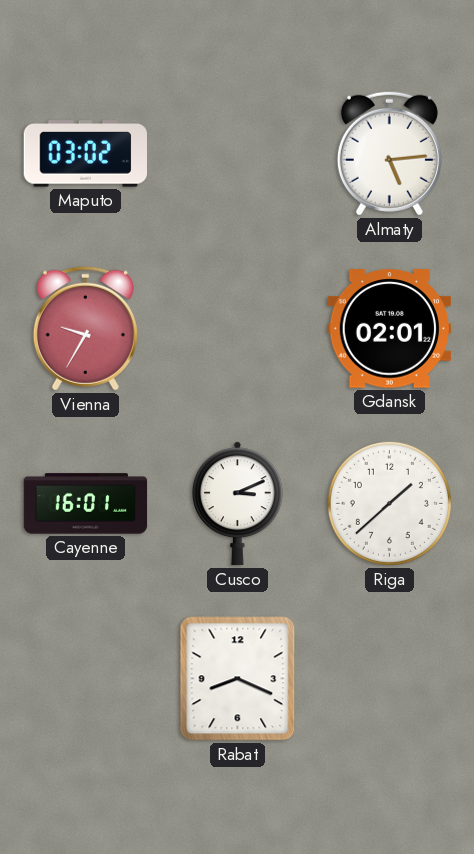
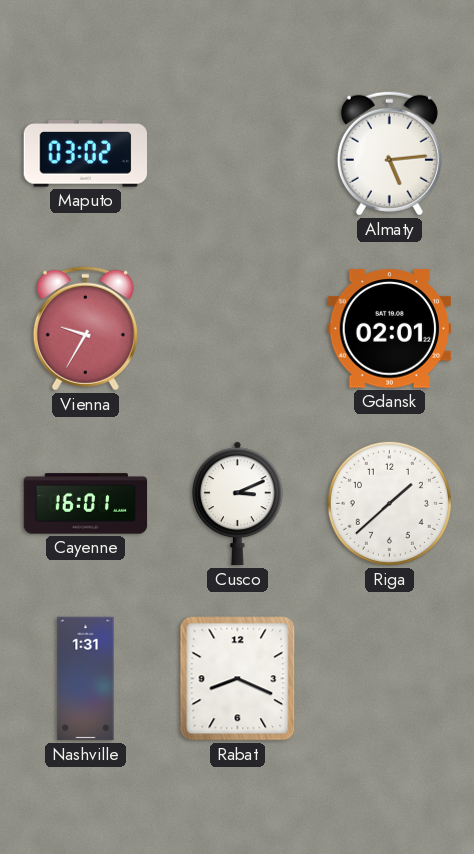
Nashville: none -> 1:31
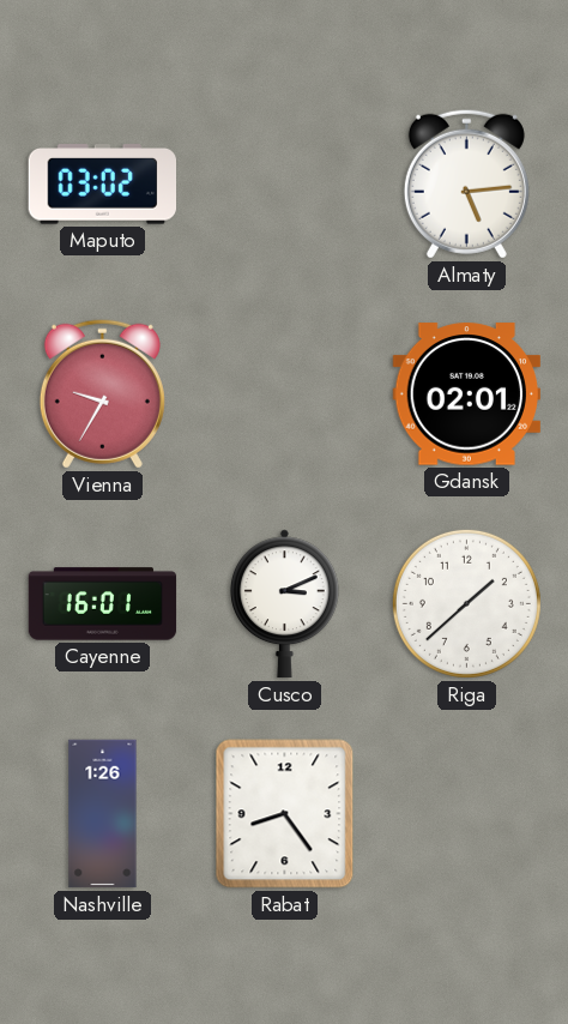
Nashville: 1:31 -> 1:26
Rabat: 8:19 -> 8:24
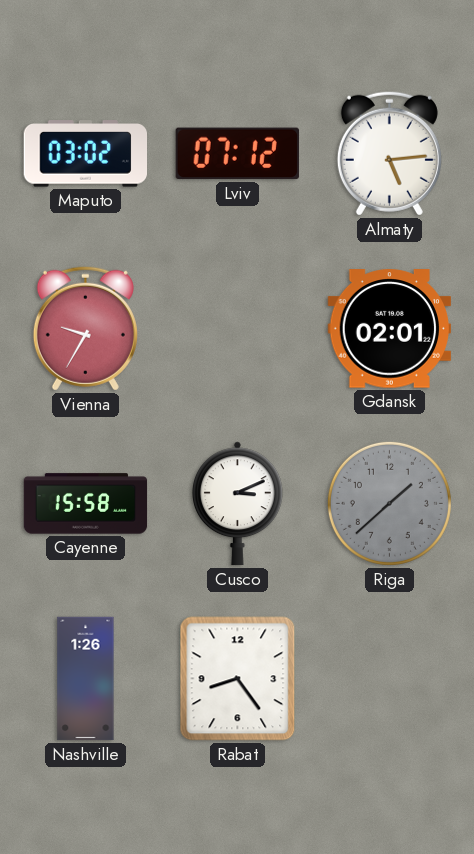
Lviv: none -> 07:12
Cayenne: 16:01 -> 15:58
Riga dial: white -> grey
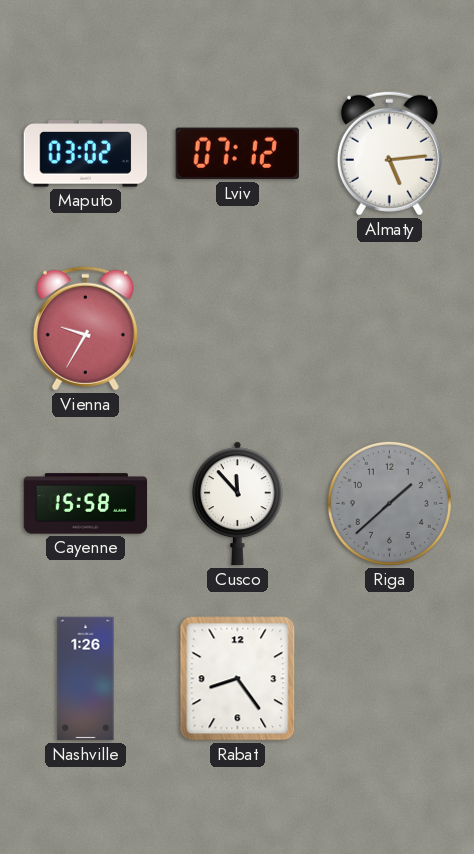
Gdansk: 02:01 -> none
Cusco: 3:11 -> 11:53
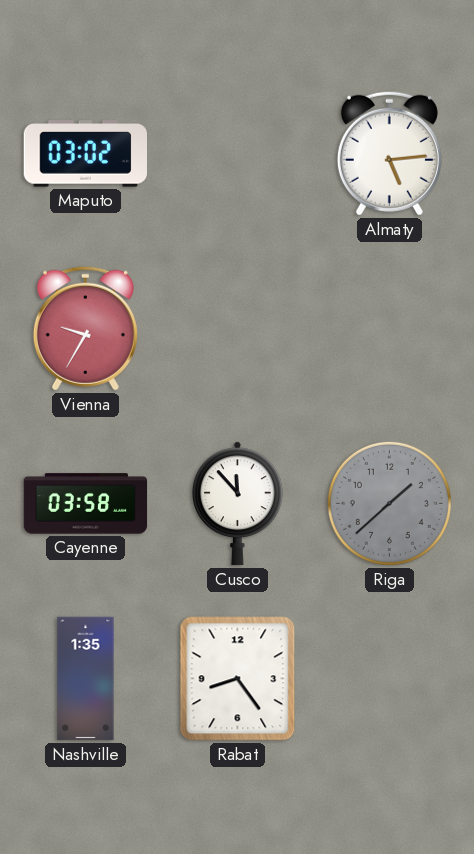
Lviv: 07:12 -> none
Cayenne: 15:58 -> 03:58
Nashville: 1:26 -> 1:35
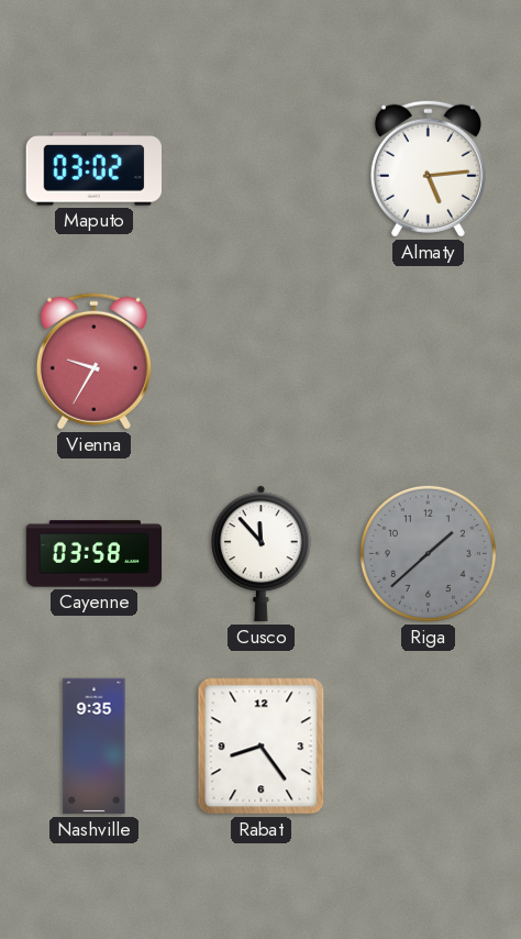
Nashville: 1:35 -> 9:35
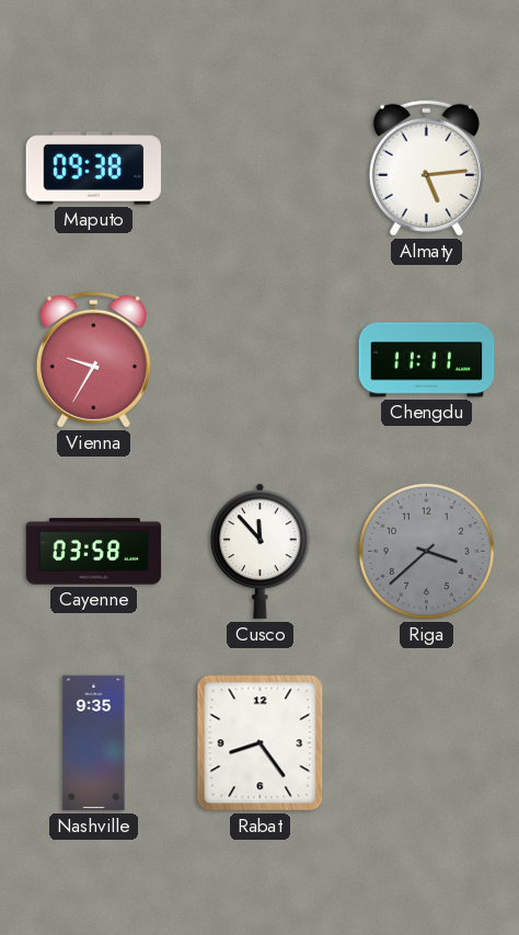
Maputo: 03:02 -> 09:38
Chengdu: none -> 11:11
Riga: 1:38 -> 3:38
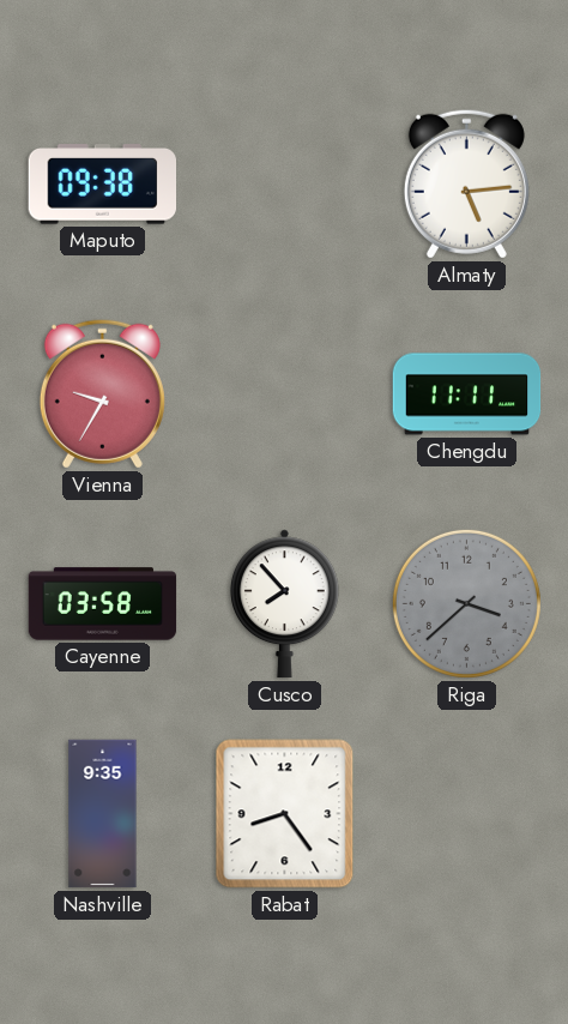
Cusco: 11:53 -> 7:53
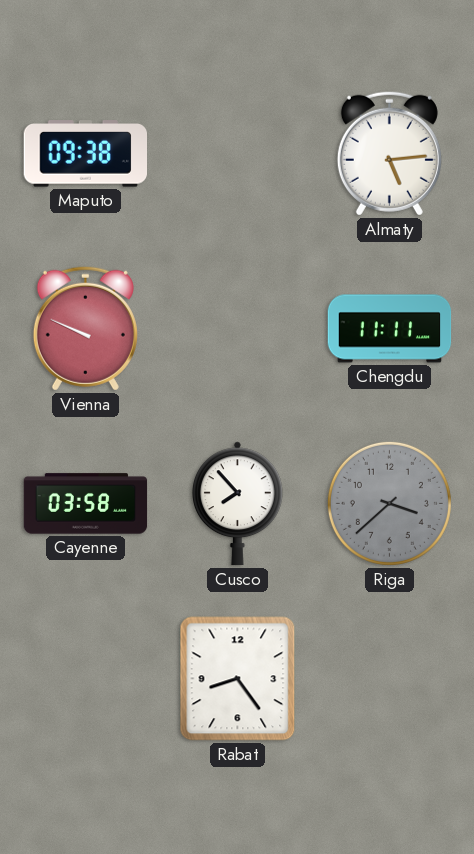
Vienna: 9:35 -> 9:49
Nashville: 9:35 -> none
